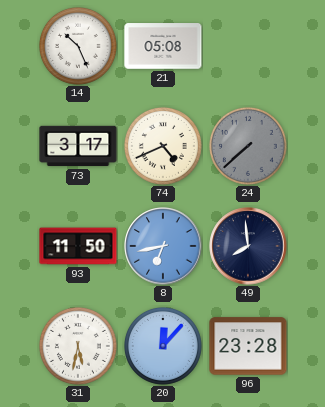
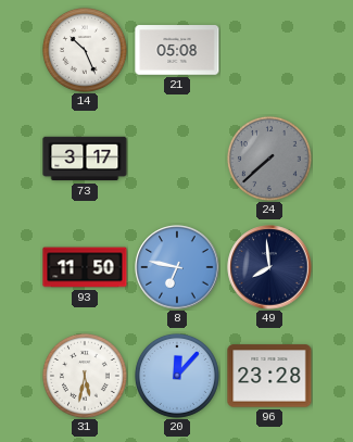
74: 4:41 -> none
8: 6:43 -> 6:47
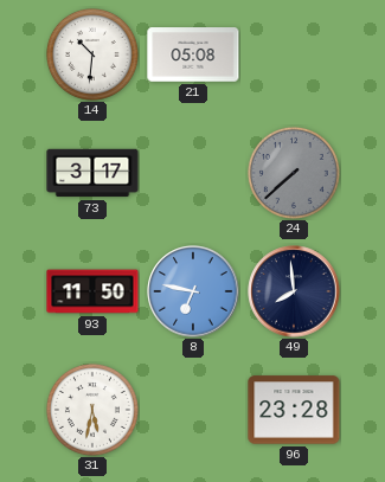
14: 10:26 -> 10:31
20: 12:07 -> none
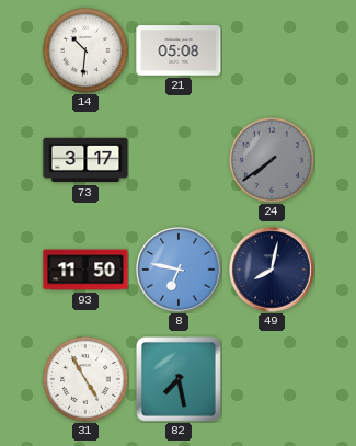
24: 7:38 -> 7:39
49: 7:59 -> 8:02
31: 5:32 -> 4:55
82: none -> 7:28
96: 23:28 -> none
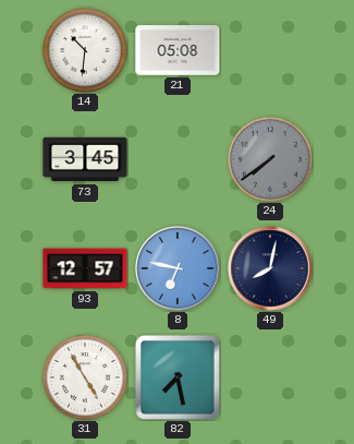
73: 3:17 -> 3:45
93: 11:50 -> 12:57
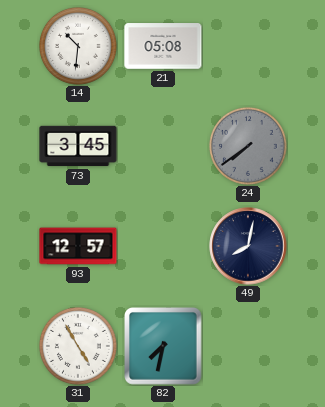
8: 6:47 -> none
82: 7:28 -> 7:32
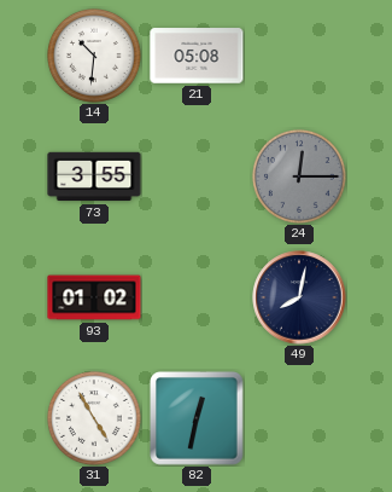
73: 3:45 -> 3:55
24: 7:39 -> 12:15
93: 12:57 -> 01:02
82: 7:32 -> 12:32
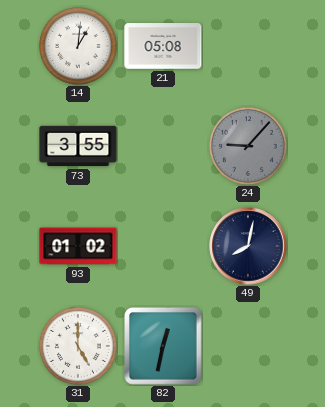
14: 10:31 -> 1:01
24: 12:15 -> 9:07
31: 4:55 -> 5:00
